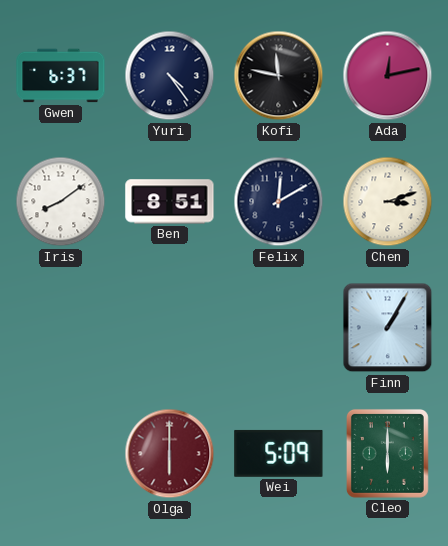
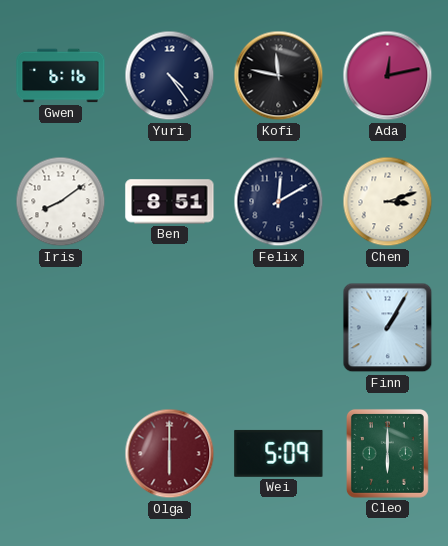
Gwen: 6:37 -> 6:16
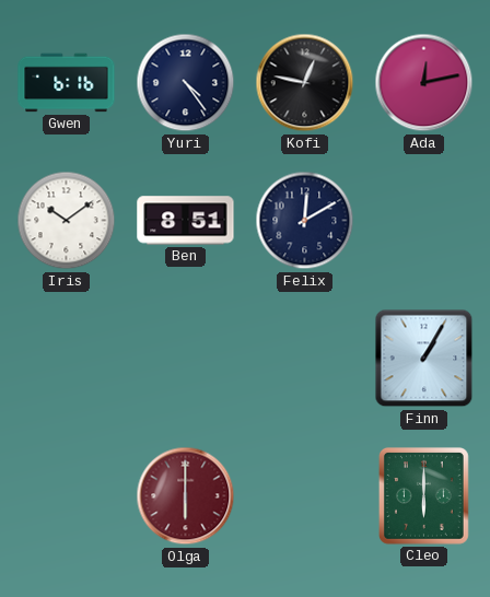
Kofi: 11:47 -> 12:47
Iris: 8:09 -> 10:09
Chen: 3:12 -> none
Wei: 5:09 -> none
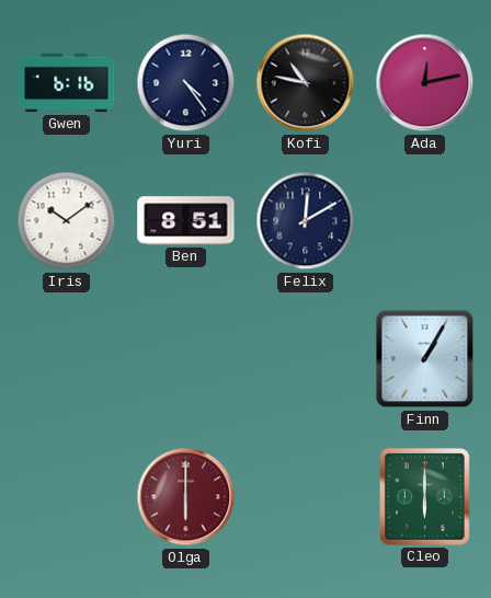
Kofi: 12:47 -> 10:47
